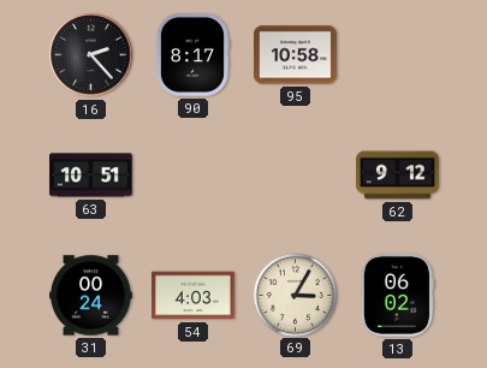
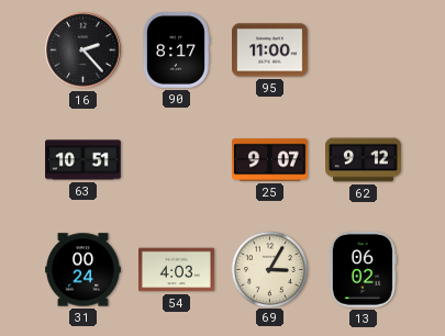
95: 10:58 -> 11:00
25: none -> 9:07
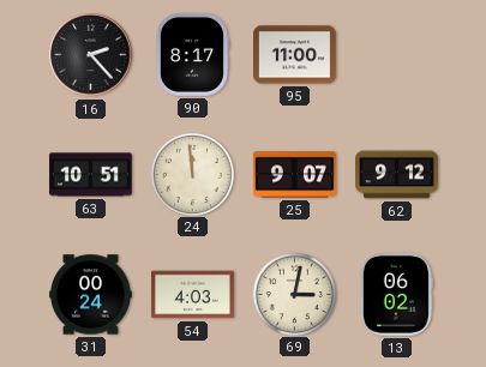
24: none -> 11:59
69: 3:05 -> 3:02
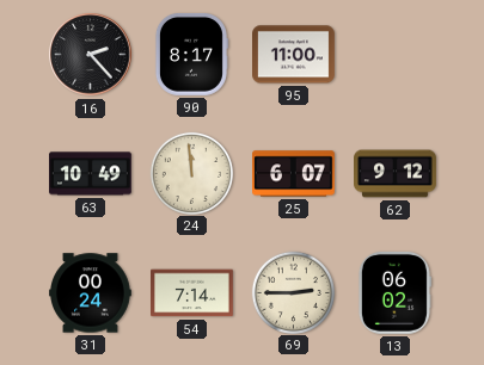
63: 10:51 -> 10:49
25: 9:07 -> 6:07
54: 4:03 -> 7:14
69: 3:02 -> 2:45
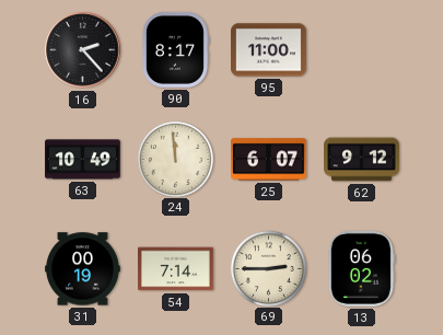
31: 00:24 -> 00:19
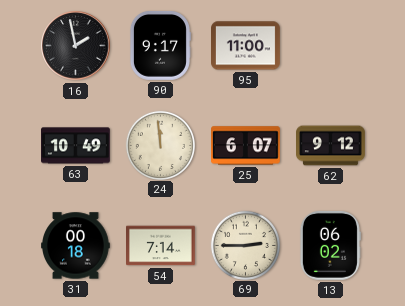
16: 2:23 -> 1:58
90: 8:17 -> 9:17
31: 00:19 -> 00:18
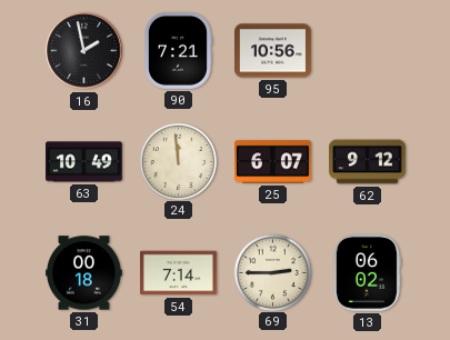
90: 9:17 -> 7:21
95: 11:00 -> 10:56
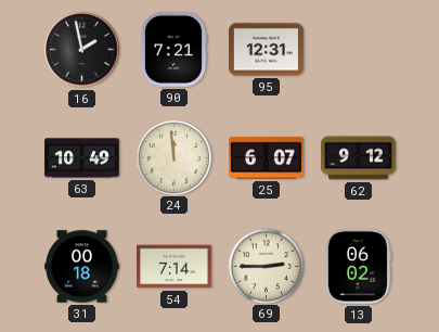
95: 10:56 -> 12:31
